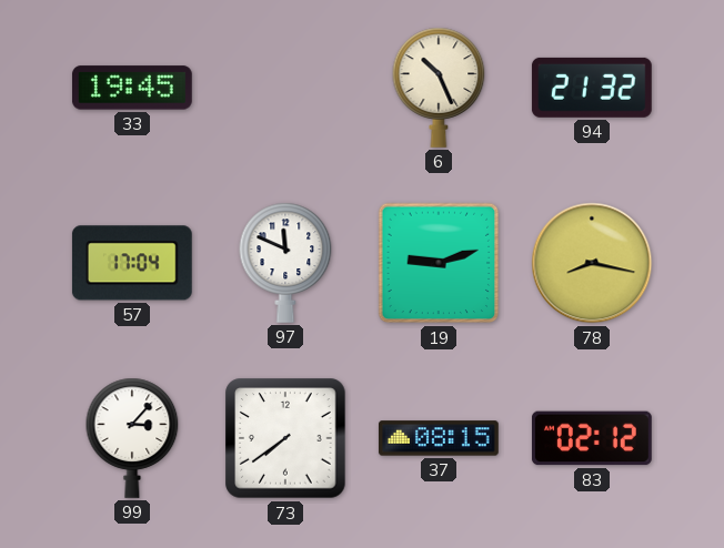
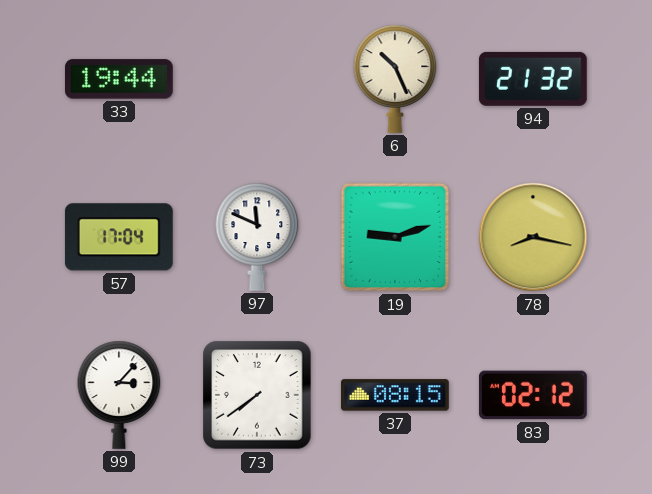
33: 19:45 -> 19:44
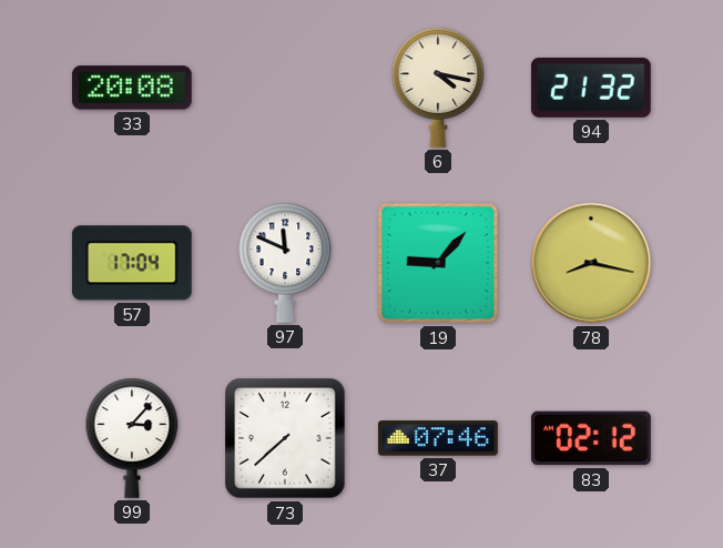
33: 19:44 -> 20:08
6: 10:26 -> 4:17
19: 9:12 -> 9:07
73: 7:39 -> 7:38
37: 08:15 -> 07:46
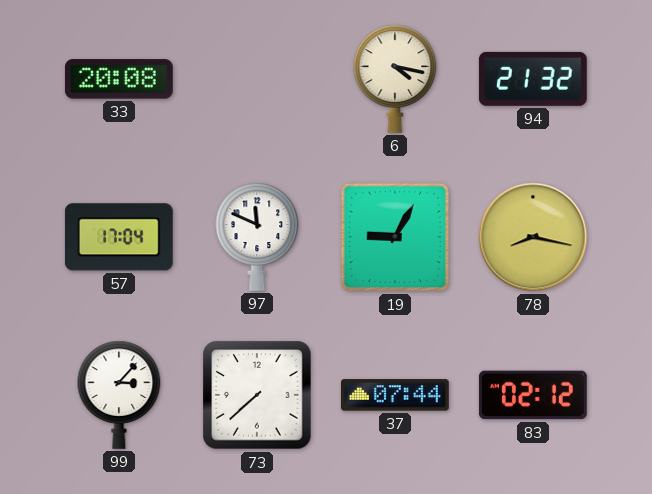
19: 9:07 -> 9:05
37: 07:46 -> 07:44
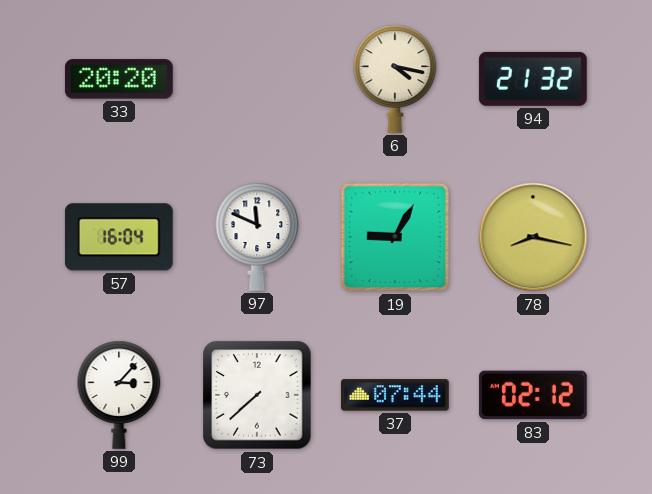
33: 20:08 -> 20:20
57: 17:04 -> 16:04
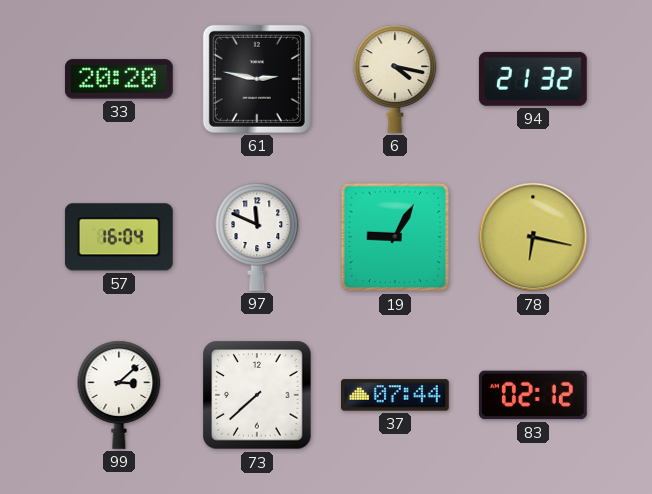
61: none -> 2:47
78: 8:17 -> 6:17
99: 3:07 -> 3:08
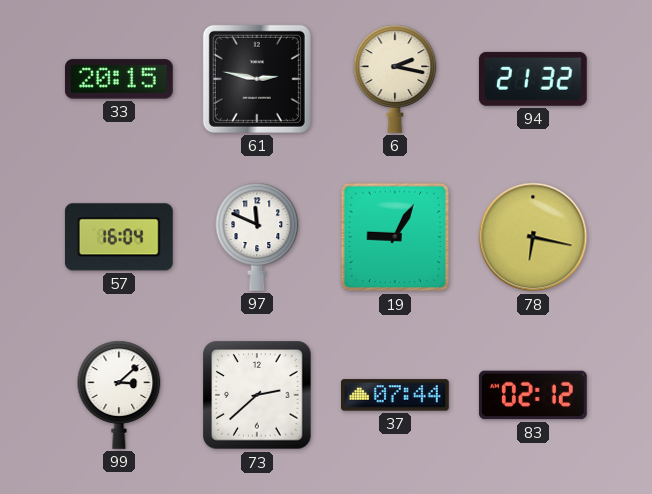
33: 20:20 -> 20:15
6: 4:17 -> 2:17
73: 7:38 -> 2:38
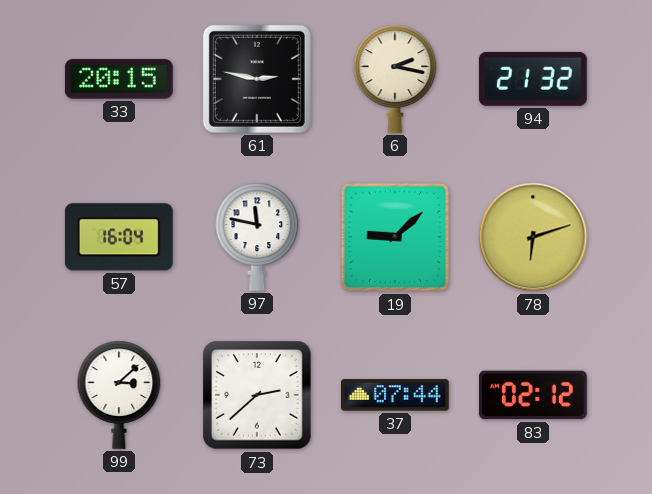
97: 11:49 -> 11:47
19: 9:05 -> 9:08
78: 6:17 -> 6:12
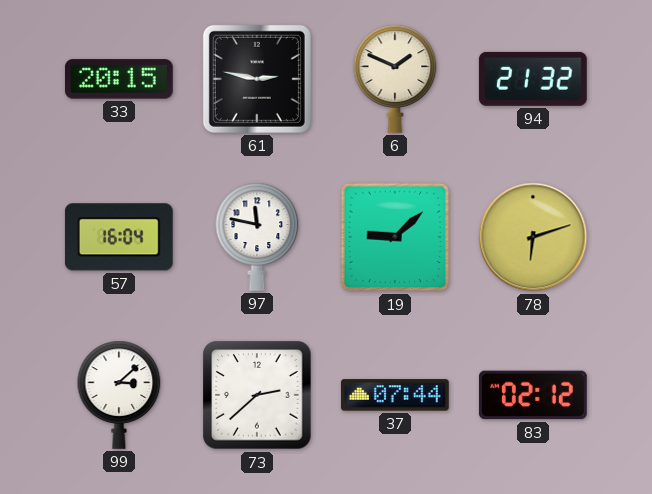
6: 2:17 -> 1:49
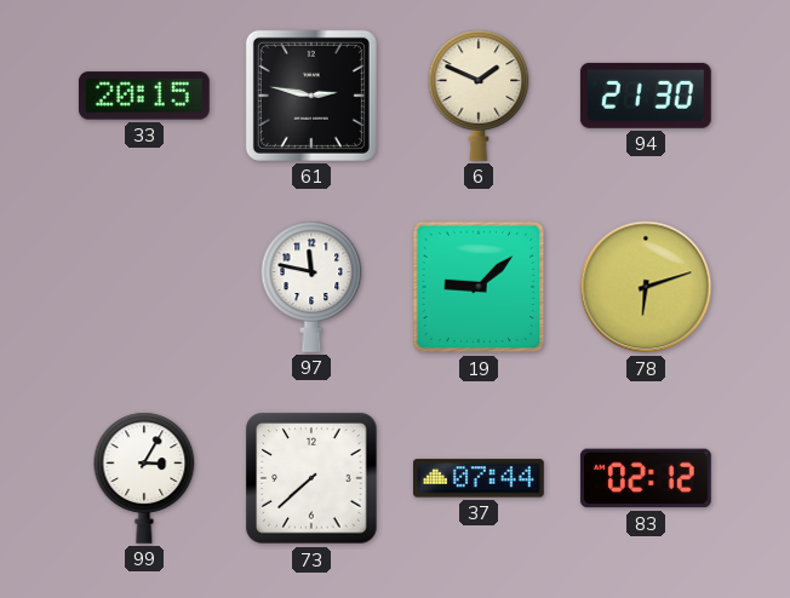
94: 21:32 -> 21:30
57: 16:04 -> none
99: 3:08 -> 3:05
73: 2:38 -> 7:38
